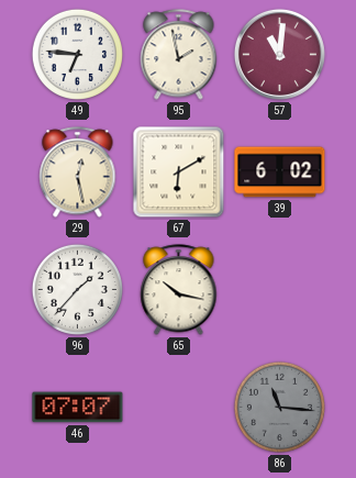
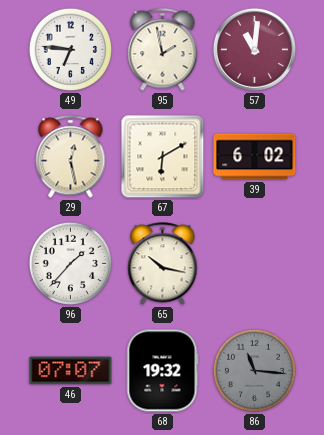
68: none -> 19:32
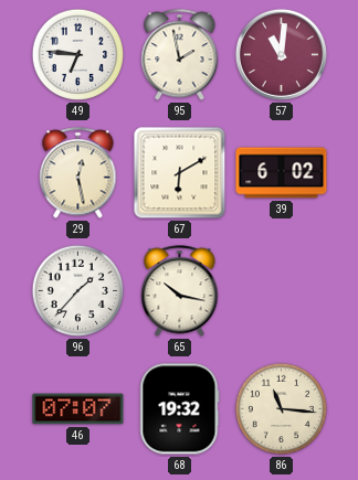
86 dial: grey -> cream
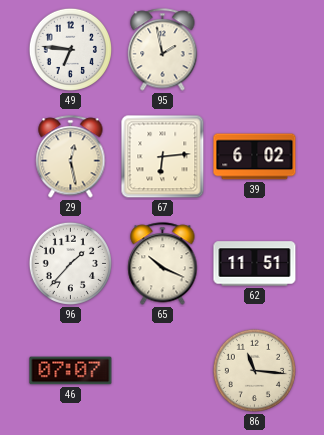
57: 11:01 -> none
67: 6:10 -> 6:14
65: 10:17 -> 10:19
62: none -> 11:51
68: 19:32 -> none
